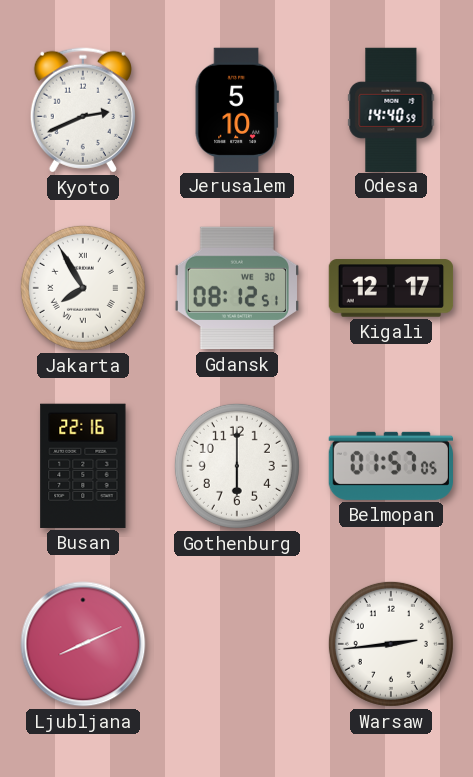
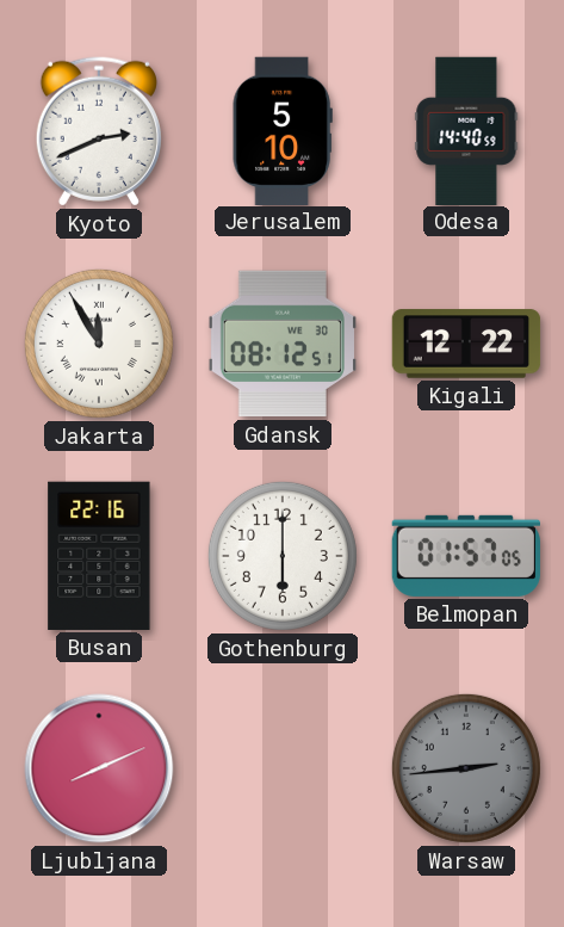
Jakarta: 7:55 -> 11:55
Kigali: 12:17 -> 12:22
Warsaw dial: white -> grey
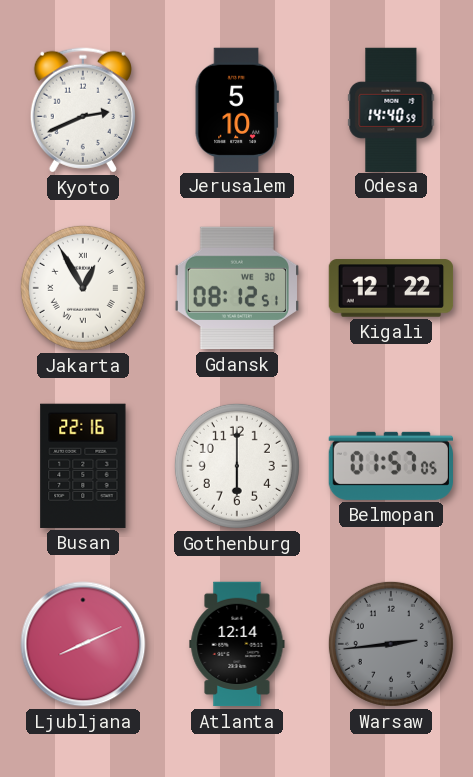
Jakarta: 11:55 -> 12:55
Atlanta: none -> 12:14
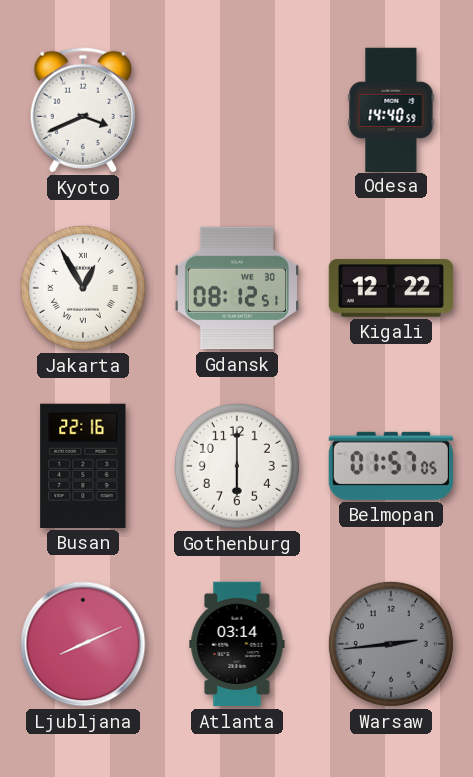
Kyoto: 2:41 -> 3:41
Jerusalem: 5:10 -> none
Atlanta: 12:14 -> 03:14
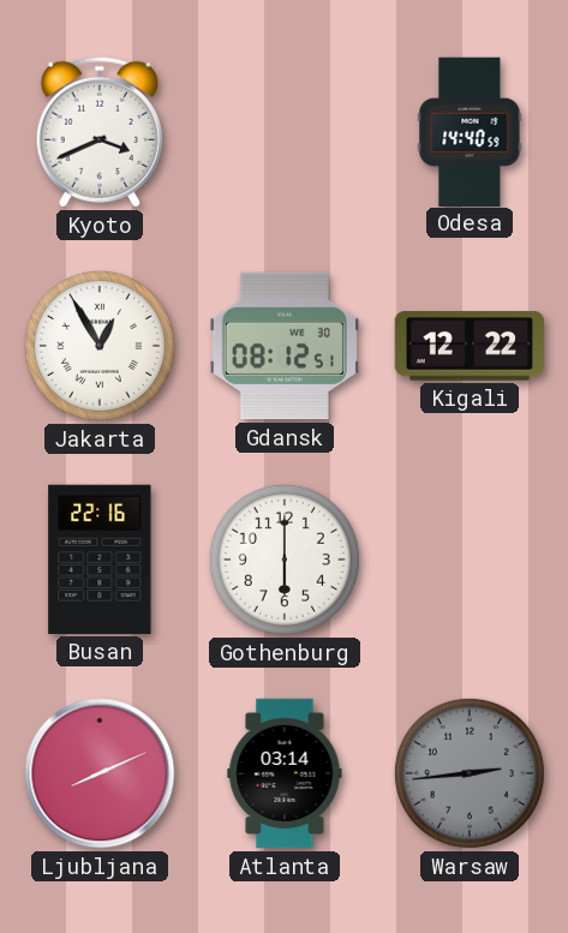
Belmopan: 01:57 -> none
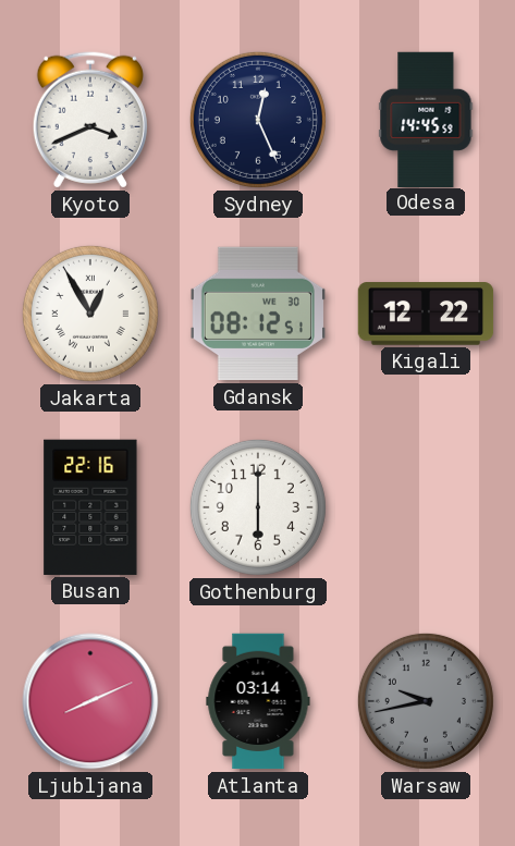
Sydney: none -> 12:26
Odesa: 14:40 -> 14:45
Warsaw: 2:44 -> 9:43
